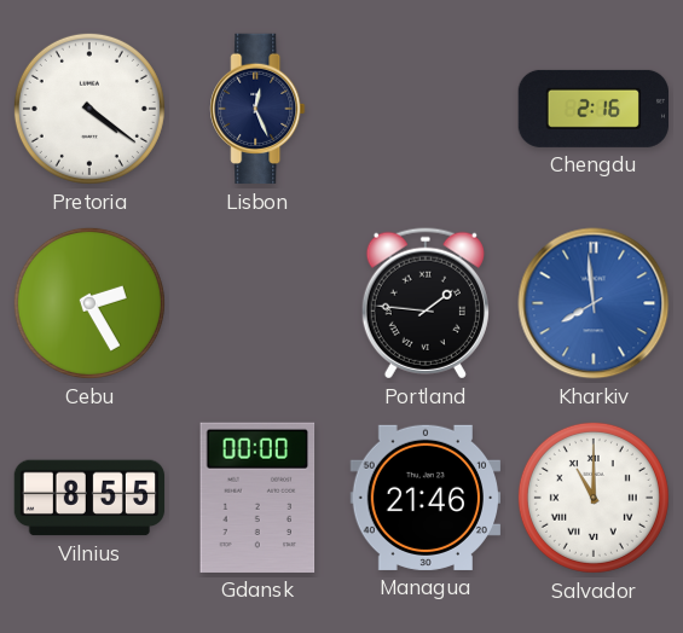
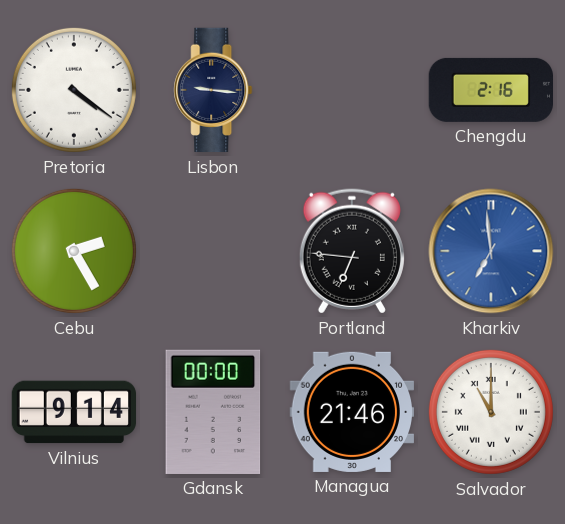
Lisbon: 12:26 -> 9:16
Portland: 1:46 -> 6:46
Kharkiv: 7:59 -> 6:59
Vilnius: 8:55 -> 9:14
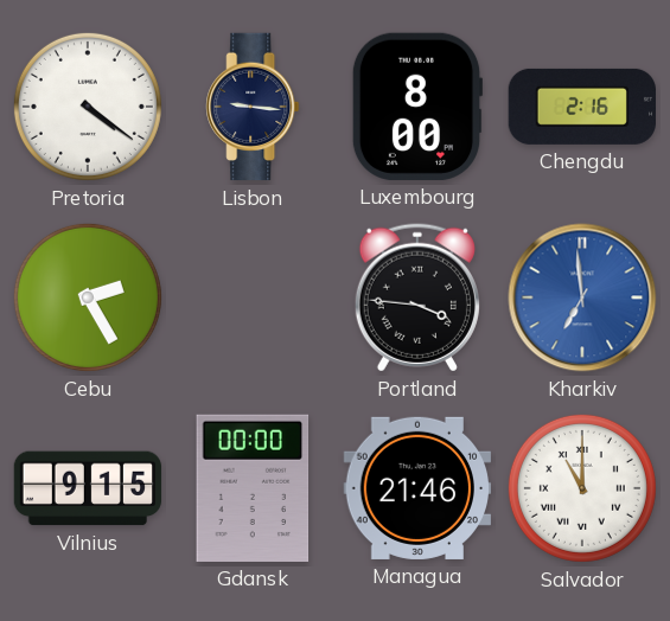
Luxembourg: none -> 8:00
Portland: 6:46 -> 3:46
Vilnius: 9:14 -> 9:15
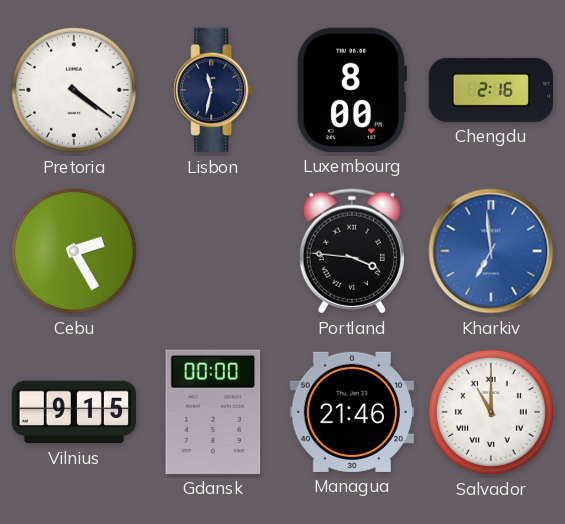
Lisbon: 9:16 -> 11:32
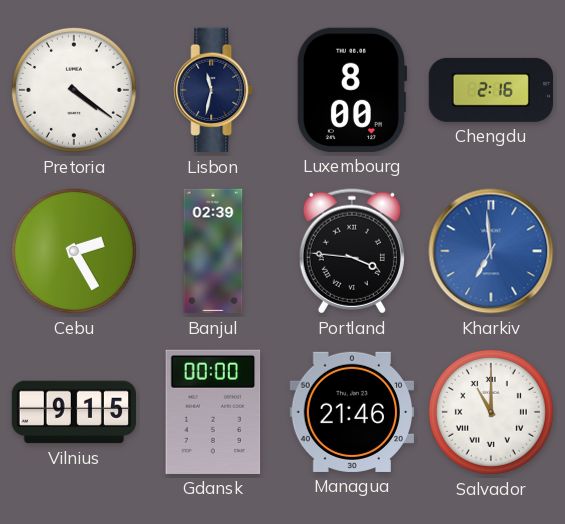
Banjul: none -> 02:39
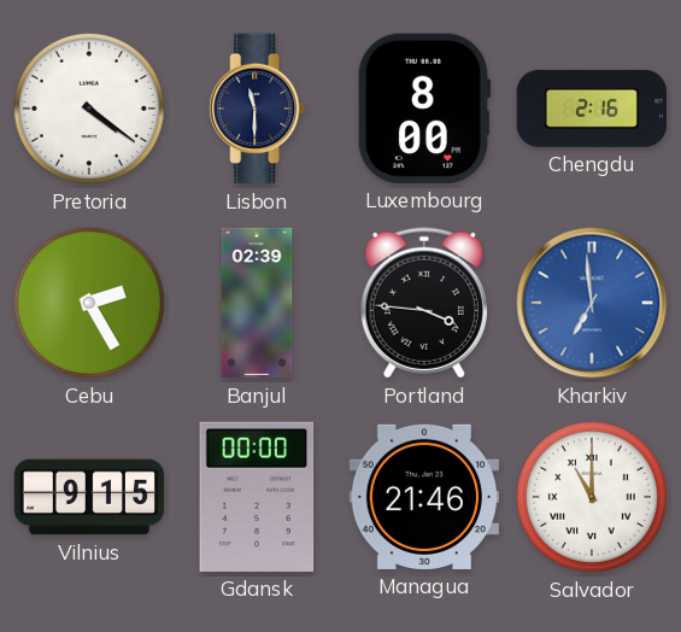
Lisbon: 11:32 -> 11:30
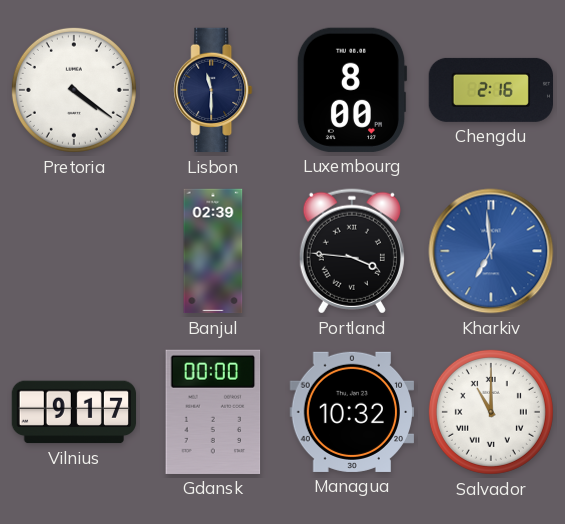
Cebu: 2:25 -> none
Vilnius: 9:15 -> 9:17
Managua: 21:46 -> 10:32
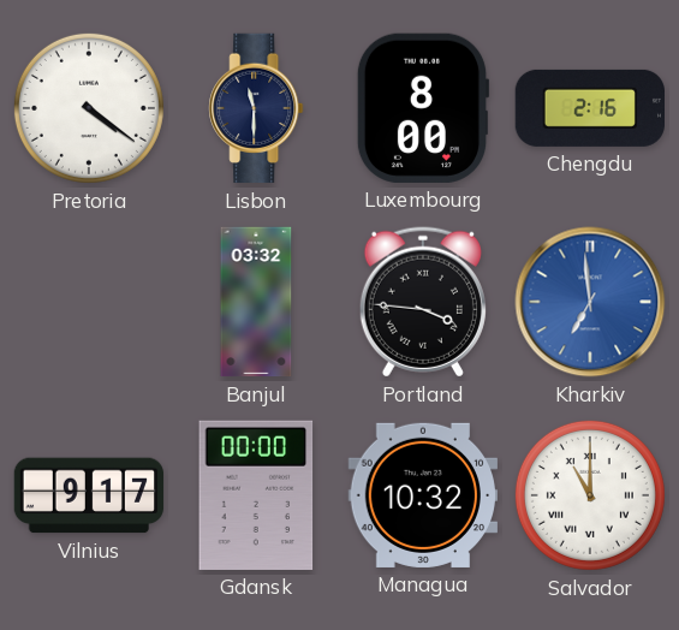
Banjul: 02:39 -> 03:32
